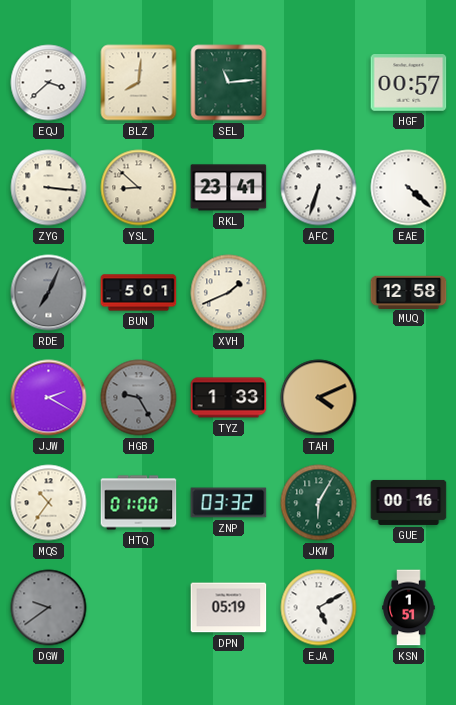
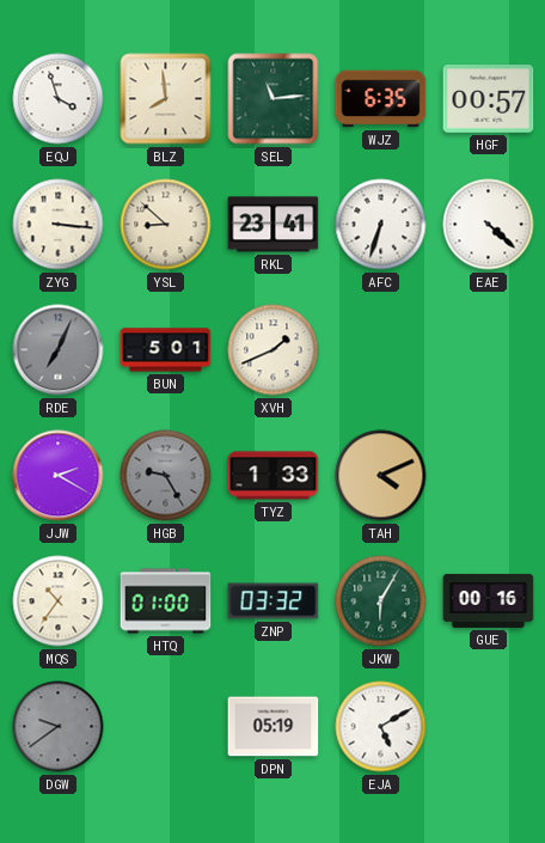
EQJ: 3:38 -> 3:57
BLZ: 8:01 -> 7:59
WJZ: none -> 6:35
MUQ: 12:58 -> none
KSN: 1:51 -> none
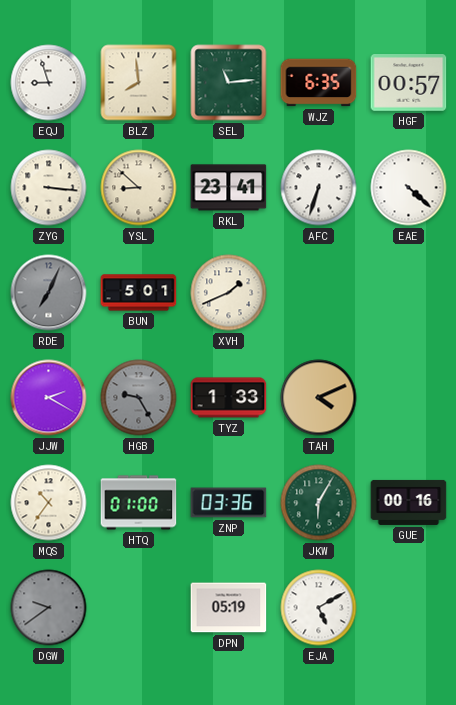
EQJ: 3:57 -> 8:57
ZNP: 03:32 -> 03:36
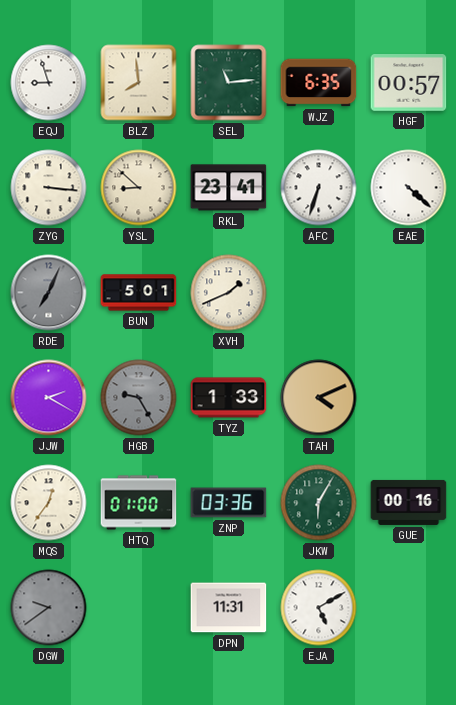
MQS: 10:36 -> 12:36
DPN: 05:19 -> 11:31
